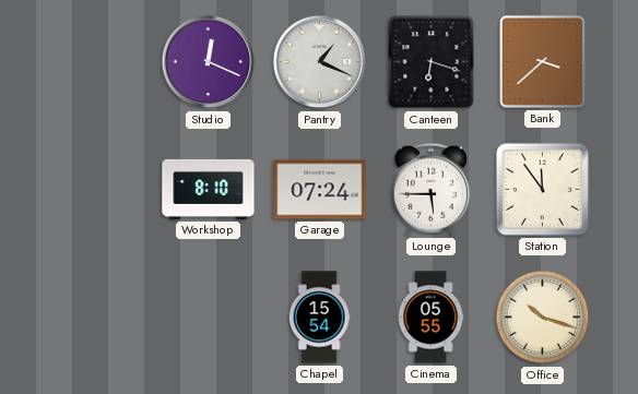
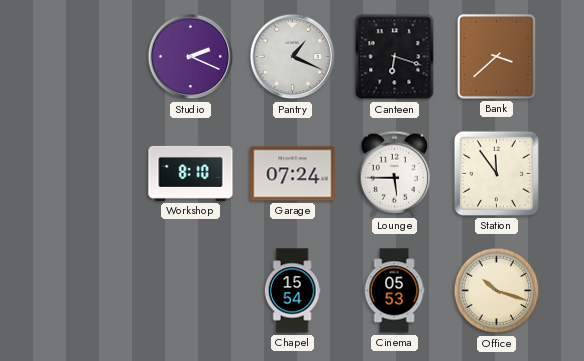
Studio: 12:19 -> 2:19
Cinema: 05:55 -> 05:53
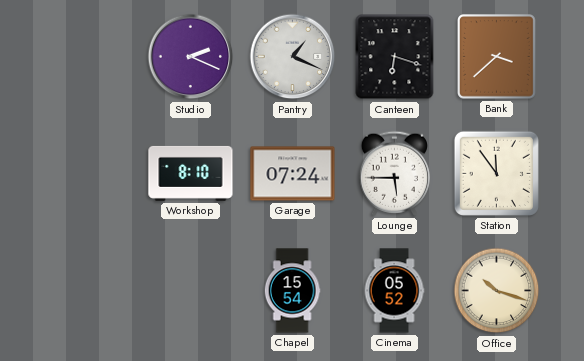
Cinema: 05:53 -> 05:52
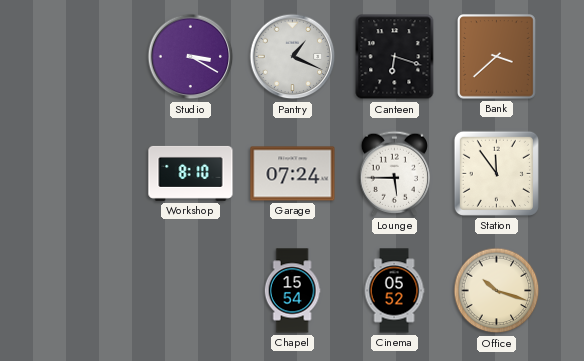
Studio: 2:19 -> 3:20
